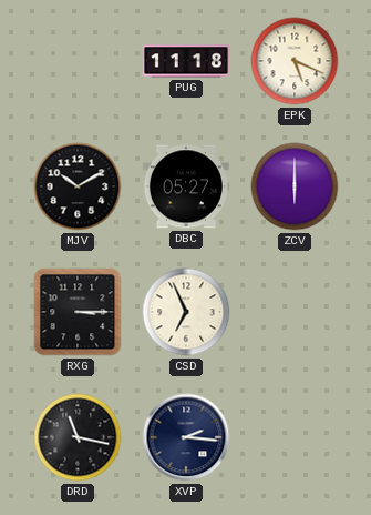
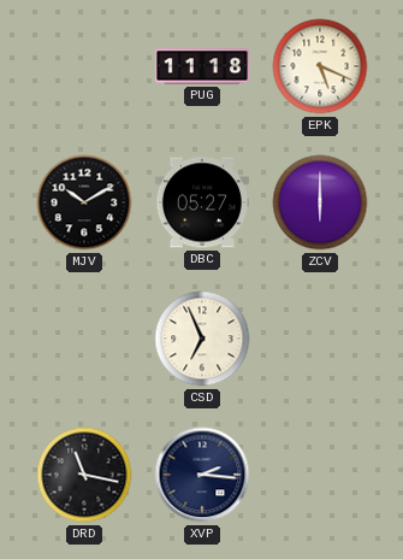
RXG: 3:15 -> none
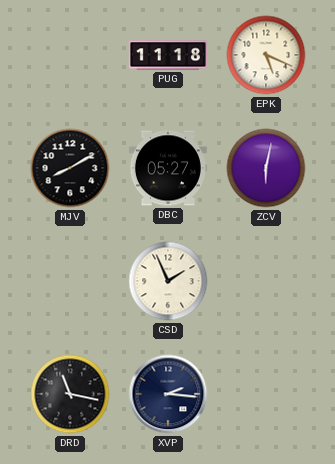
MJV: 10:10 -> 8:10
ZCV: 6:00 -> 6:02
CSD: 6:56 -> 1:56
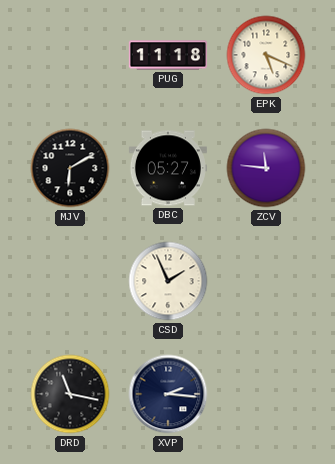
MJV: 8:10 -> 6:10
ZCV: 6:02 -> 11:46
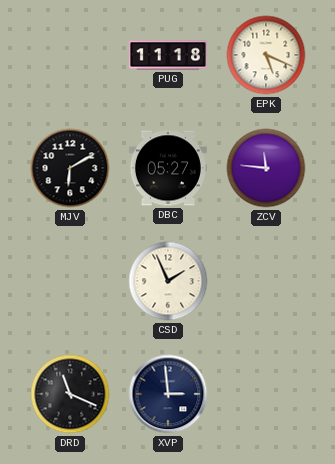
DRD: 11:17 -> 11:19
XVP: 2:16 -> 2:59
